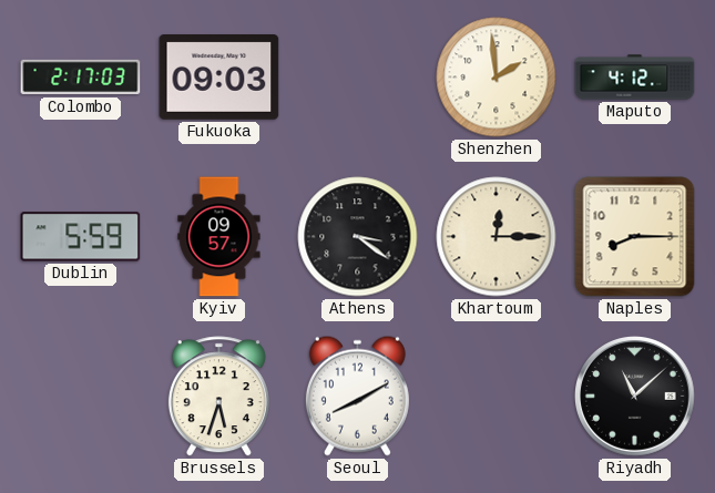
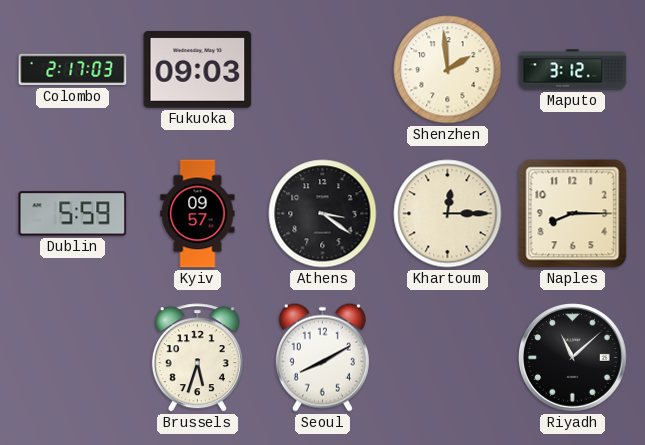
Maputo: 4:12 -> 3:12
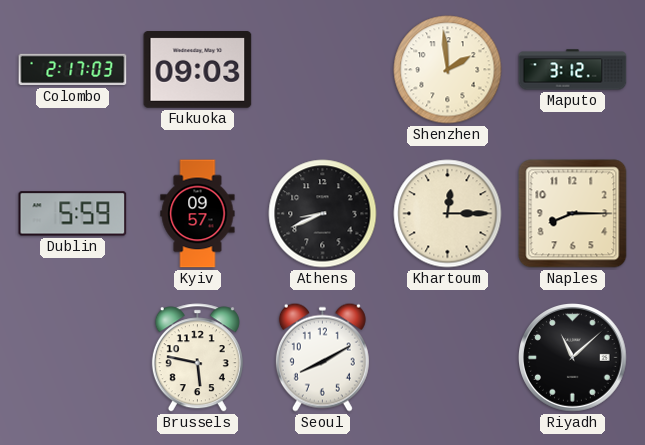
Athens: 3:21 -> 8:41
Brussels: 5:33 -> 5:47
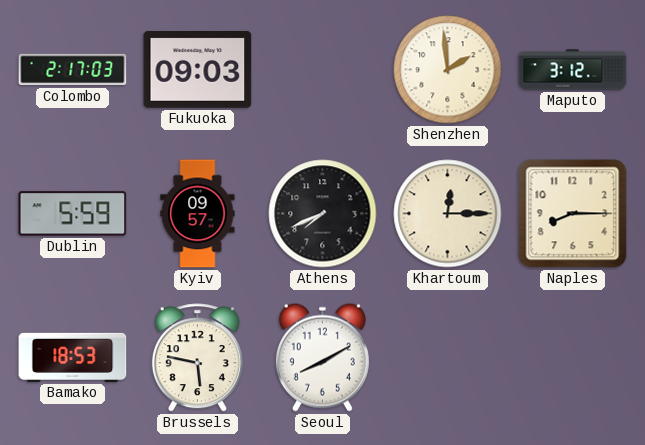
Athens: 8:41 -> 7:41
Bamako: none -> 18:53
Riyadh: 11:08 -> none
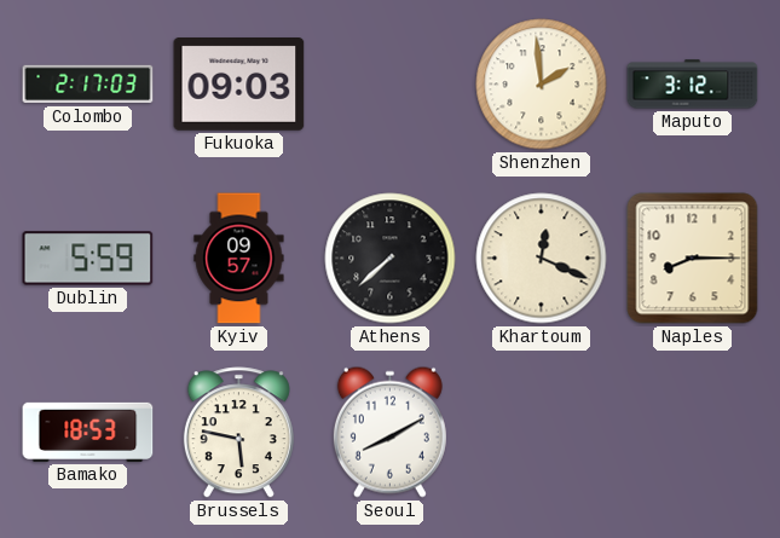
Athens: 7:41 -> 7:38
Khartoum: 12:15 -> 12:19
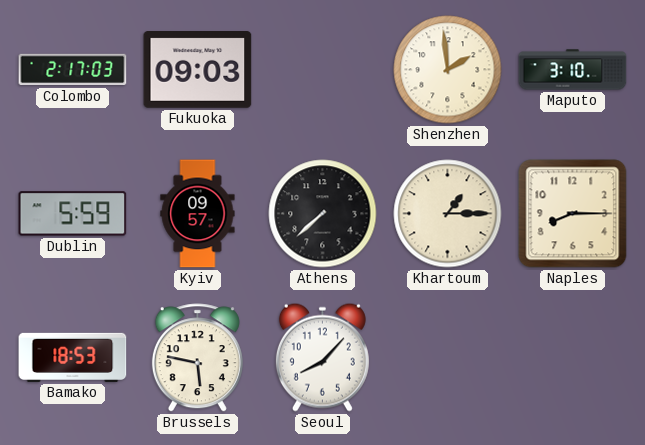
Maputo: 3:12 -> 3:10
Khartoum: 12:19 -> 1:15
Seoul: 8:10 -> 8:07
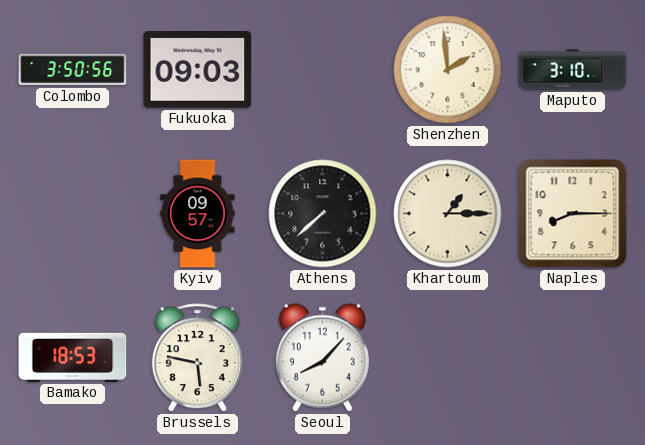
Colombo: 2:17 -> 3:50
Dublin: 5:59 -> none
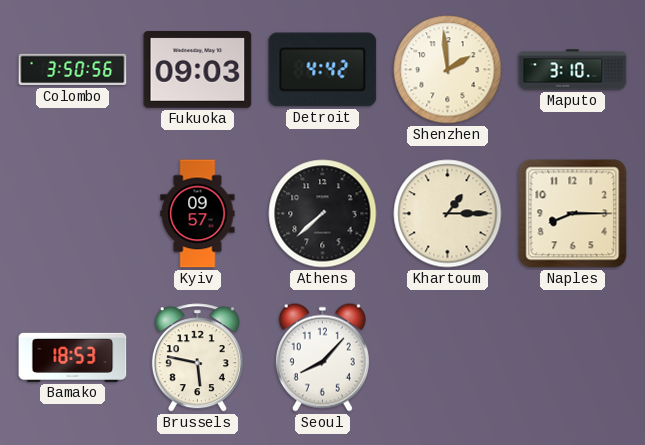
Detroit: none -> 4:42
